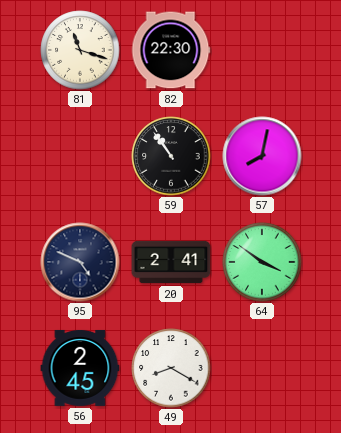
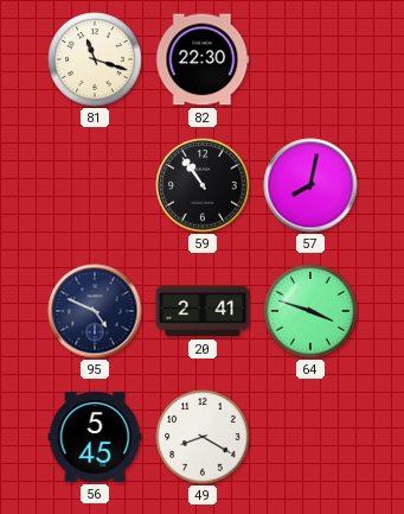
64: 3:51 -> 3:48
56: 2:45 -> 5:45
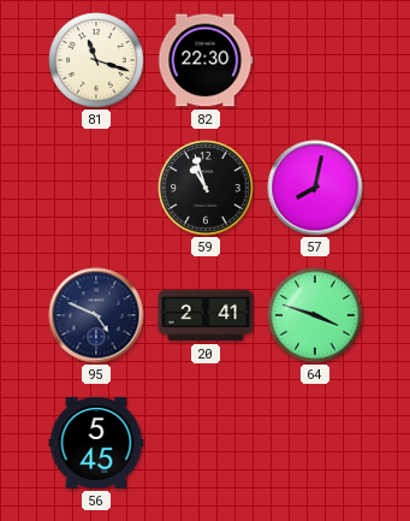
59: 10:54 -> 10:57
49: 8:20 -> none
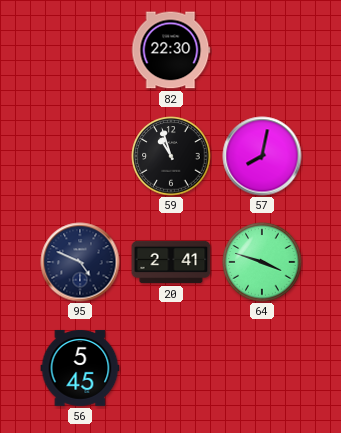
81: 11:18 -> none
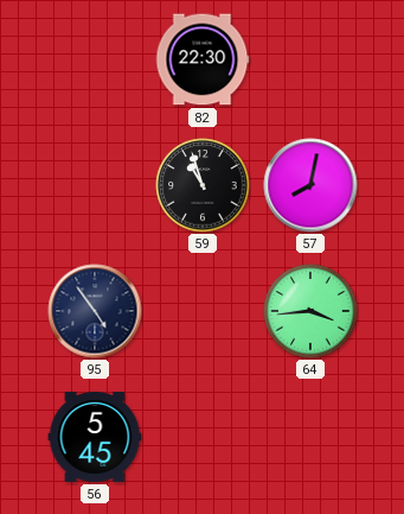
95: 4:49 -> 4:54
20: 2:41 -> none
64: 3:48 -> 3:44
